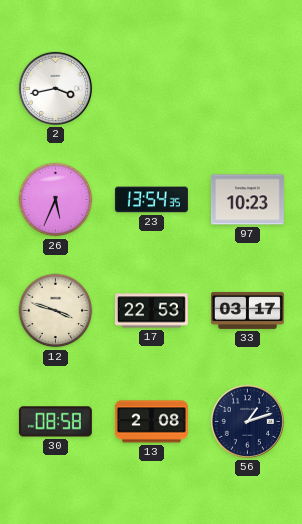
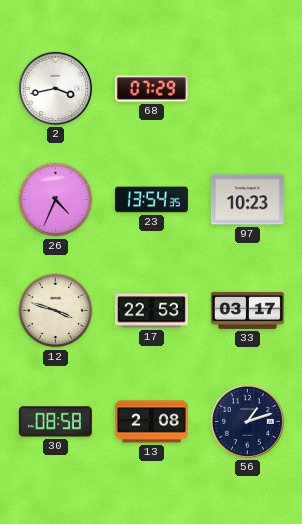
68: none -> 07:29
26: 5:34 -> 4:34
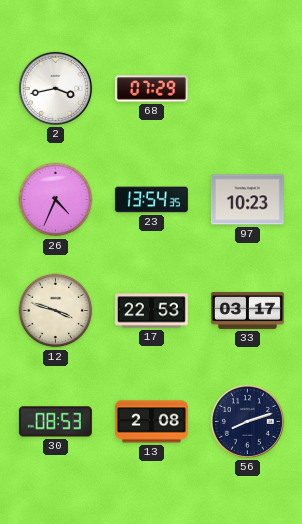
30: 08:58 -> 08:53
56: 1:12 -> 8:12
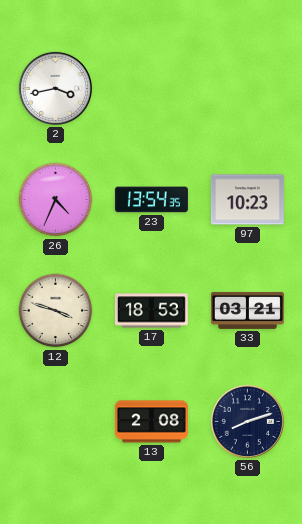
68: 07:29 -> none
17: 22:53 -> 18:53
33: 03:17 -> 03:21
30: 08:53 -> none
